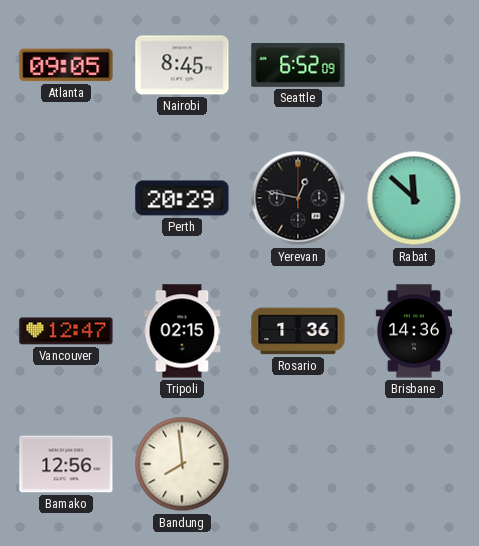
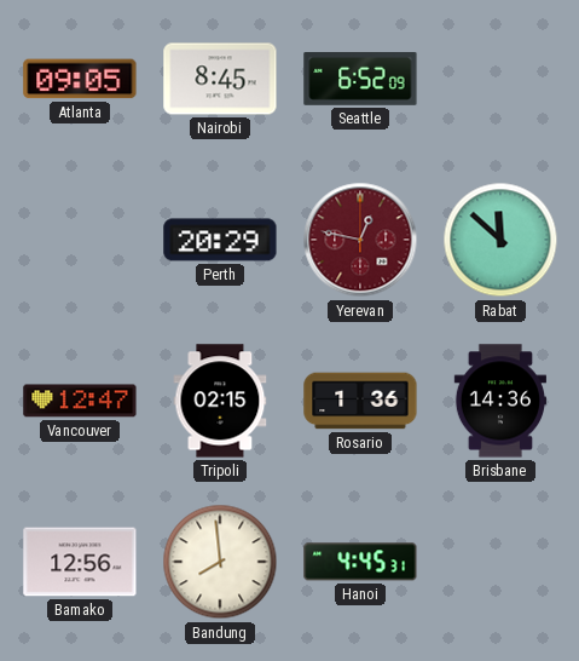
Yerevan dial: black -> burgundy
Hanoi: none -> 4:45
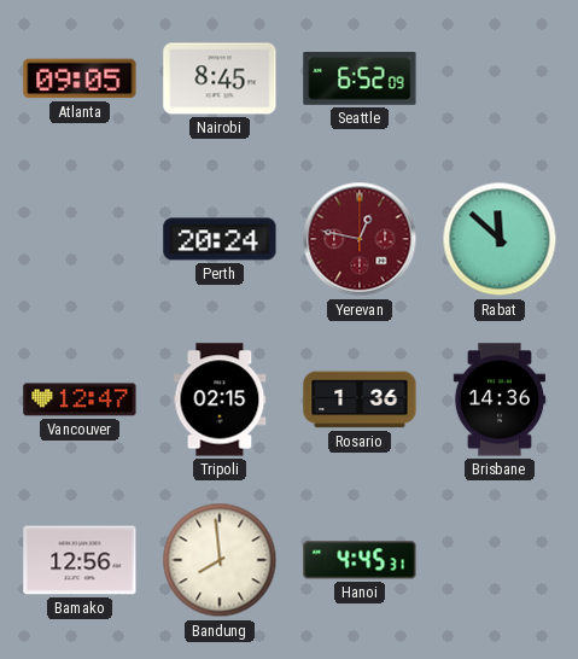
Perth: 20:29 -> 20:24
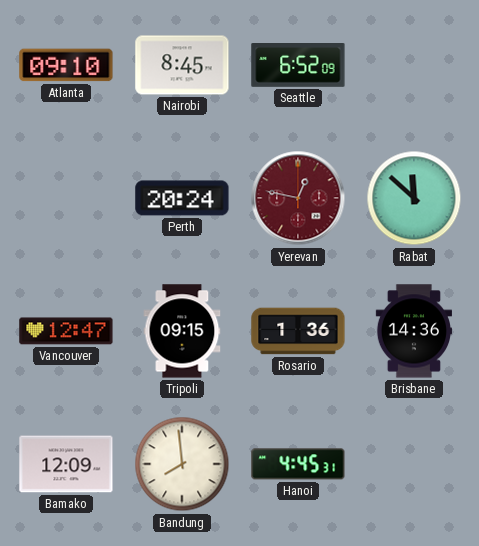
Atlanta: 09:05 -> 09:10
Tripoli: 02:15 -> 09:15
Bamako: 12:56 -> 12:09
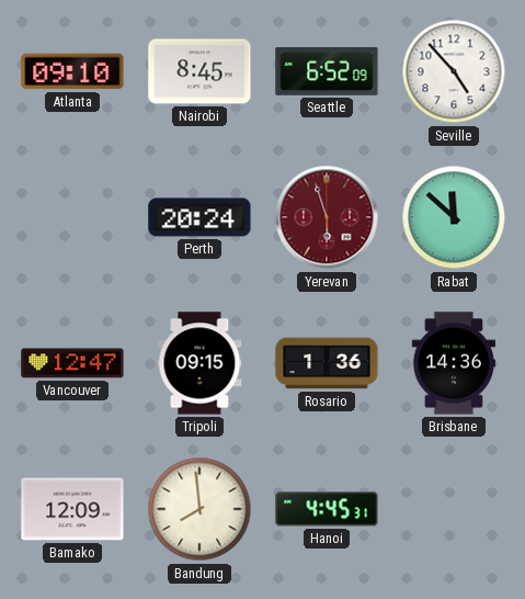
Seville: none -> 4:53
Yerevan: 12:47 -> 5:57
